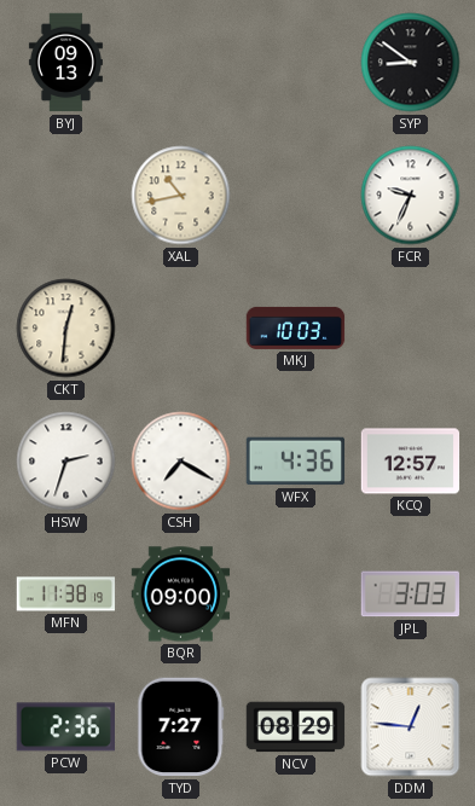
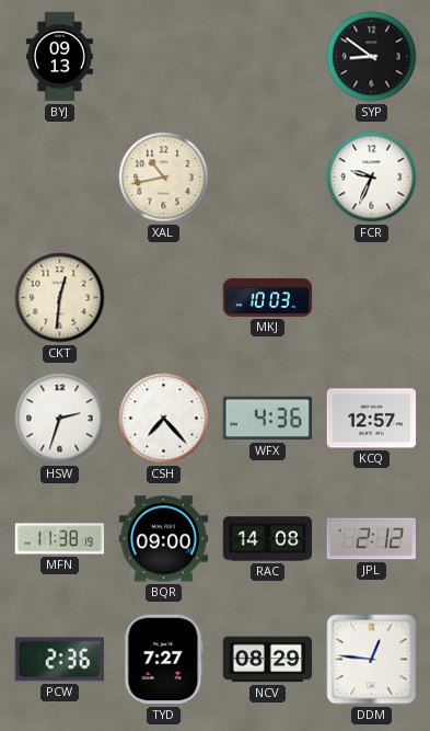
CSH: 7:20 -> 7:23
RAC: none -> 14:08
JPL: 3:03 -> 2:12
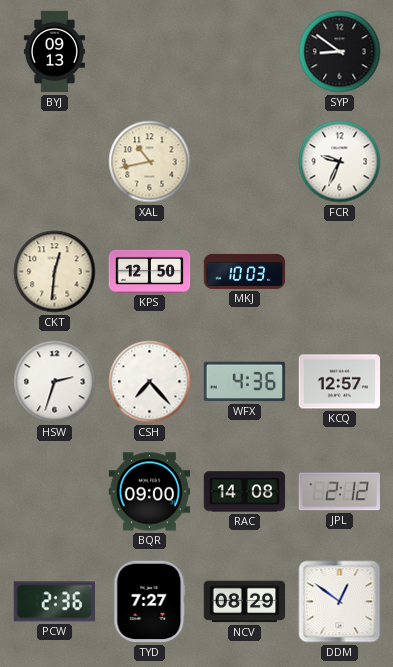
KPS: none -> 12:50
MFN: 11:38 -> none
DDM: 12:46 -> 12:51
